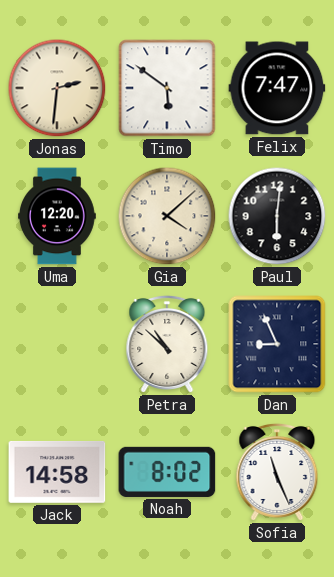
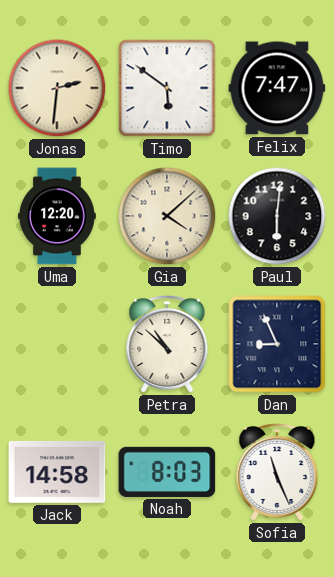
Noah: 8:02 -> 8:03
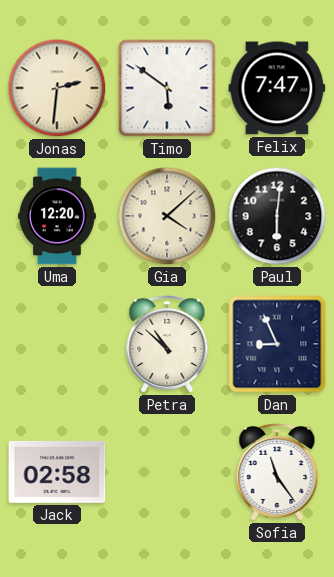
Jack: 14:58 -> 02:58
Noah: 8:03 -> none
Sofia: 11:26 -> 11:24
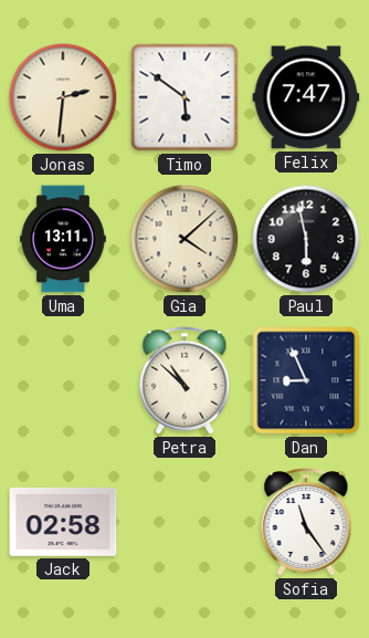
Uma: 12:20 -> 13:11
Paul: 6:01 -> 5:58
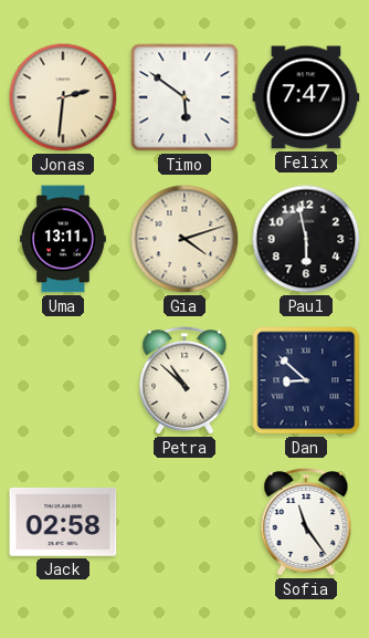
Gia: 4:08 -> 4:12
Dan: 8:56 -> 8:52
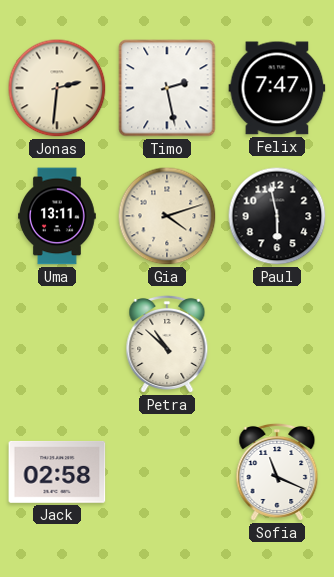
Timo: 5:51 -> 2:28
Dan: 8:52 -> none
Sofia: 11:24 -> 11:19
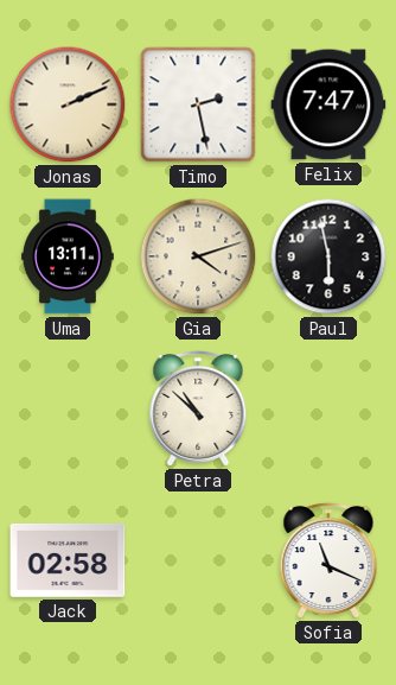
Jonas: 2:31 -> 2:11
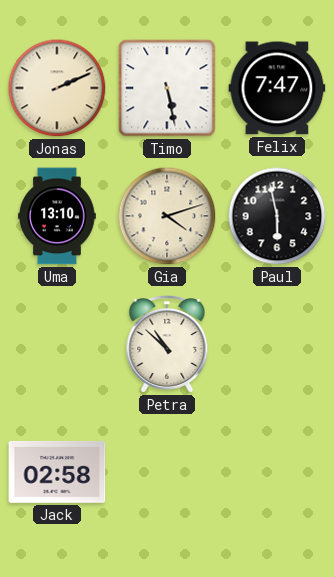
Timo: 2:28 -> 5:28
Uma: 13:11 -> 13:10
Sofia: 11:19 -> none
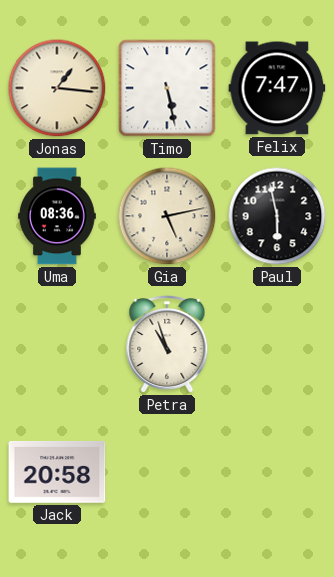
Jonas: 2:11 -> 1:16
Uma: 13:10 -> 08:36
Gia: 4:12 -> 5:13
Petra: 10:52 -> 10:57
Jack: 02:58 -> 20:58
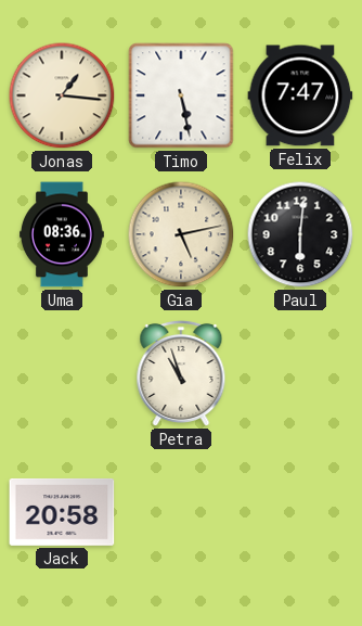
Paul: 5:58 -> 6:01
